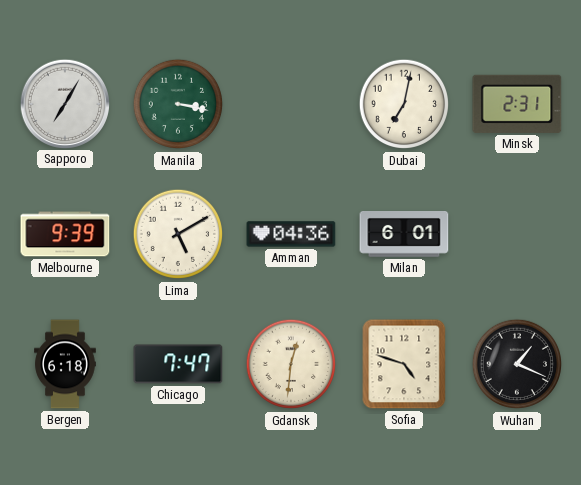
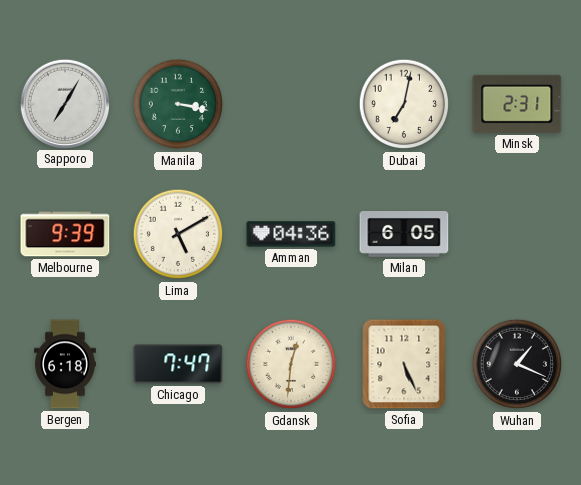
Milan: 6:01 -> 6:05
Sofia: 4:48 -> 5:26
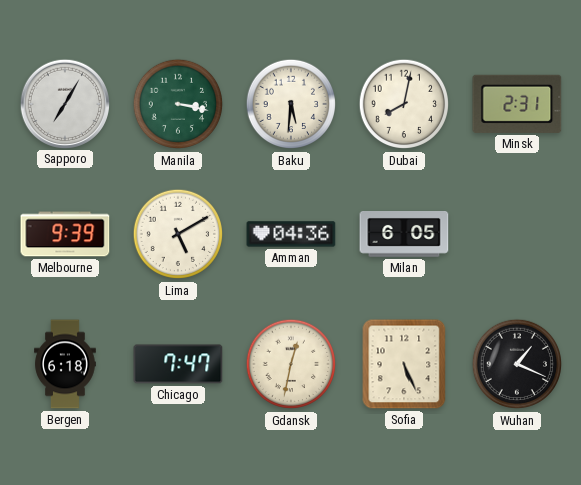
Baku: none -> 5:31
Dubai: 7:02 -> 8:02
Gdansk: 12:31 -> 12:32
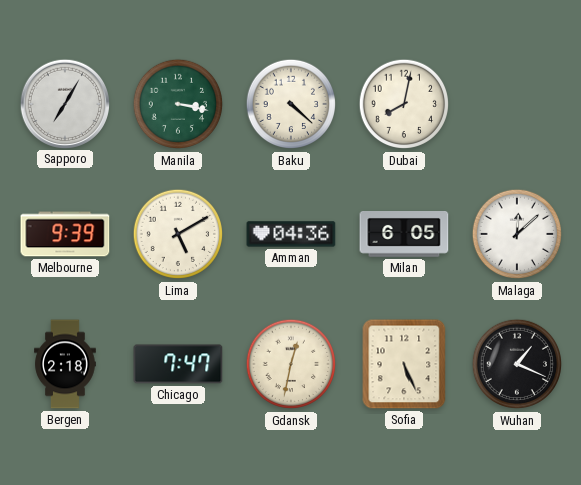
Baku: 5:31 -> 4:22
Minsk: 2:31 -> none
Malaga: none -> 12:08
Bergen: 6:18 -> 2:18
